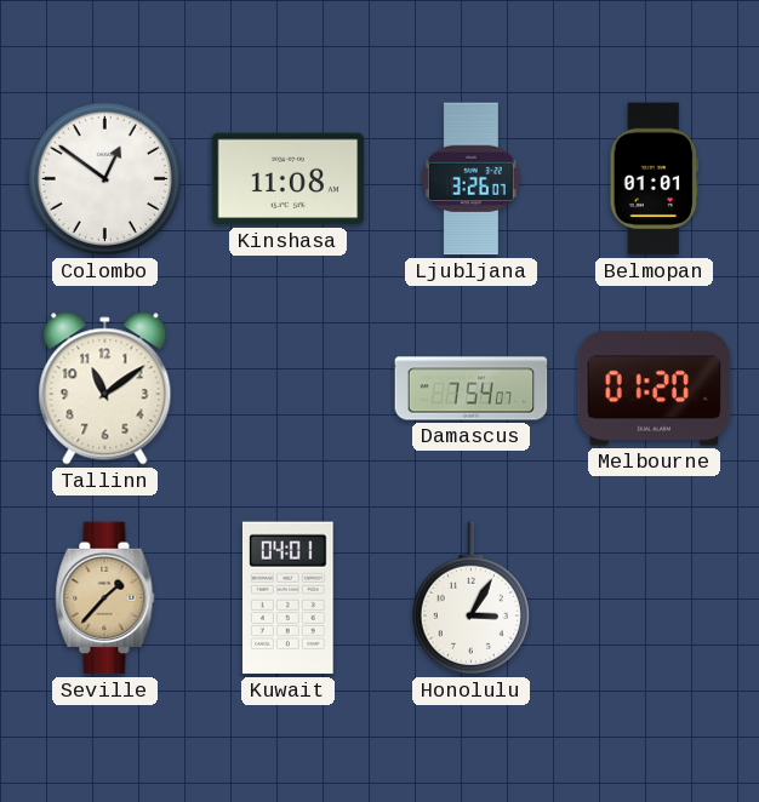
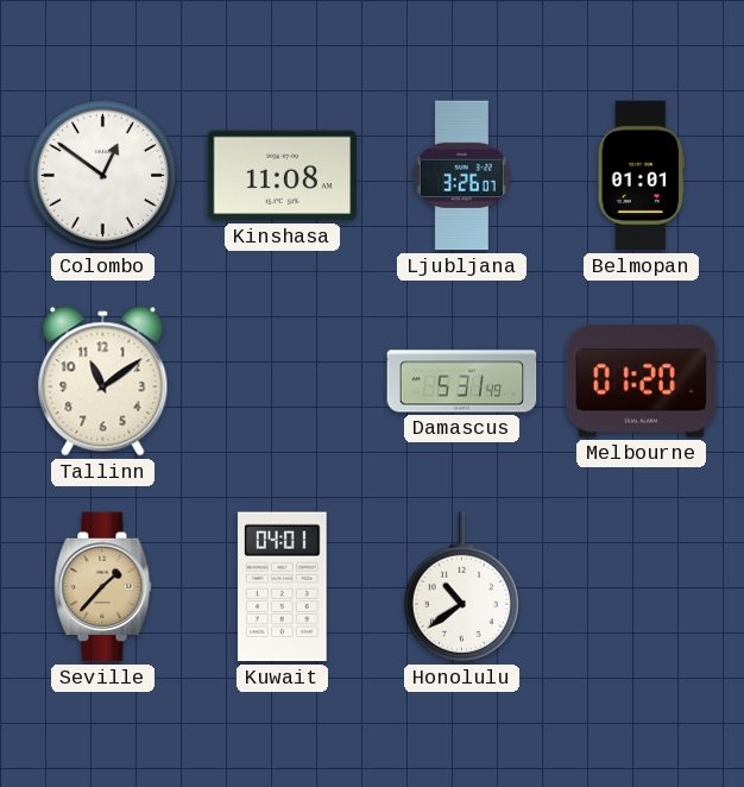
Damascus: 7:54 -> 5:31
Honolulu: 3:05 -> 10:39
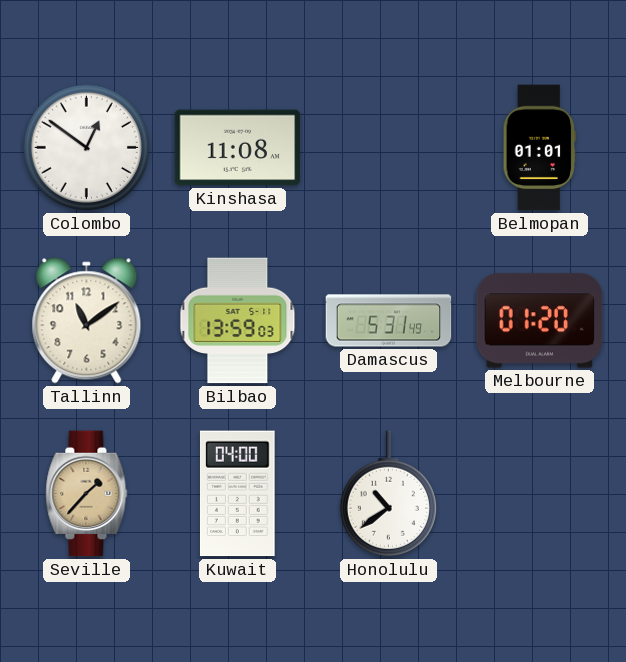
Ljubljana: 3:26 -> none
Bilbao: none -> 13:59
Kuwait: 04:01 -> 04:00
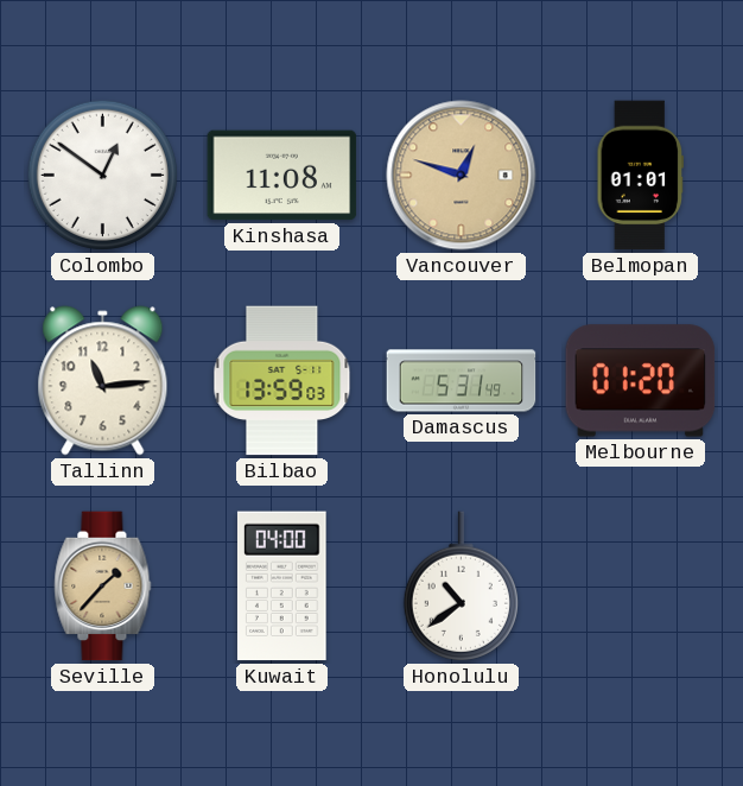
Vancouver: none -> 12:48
Tallinn: 11:09 -> 11:14
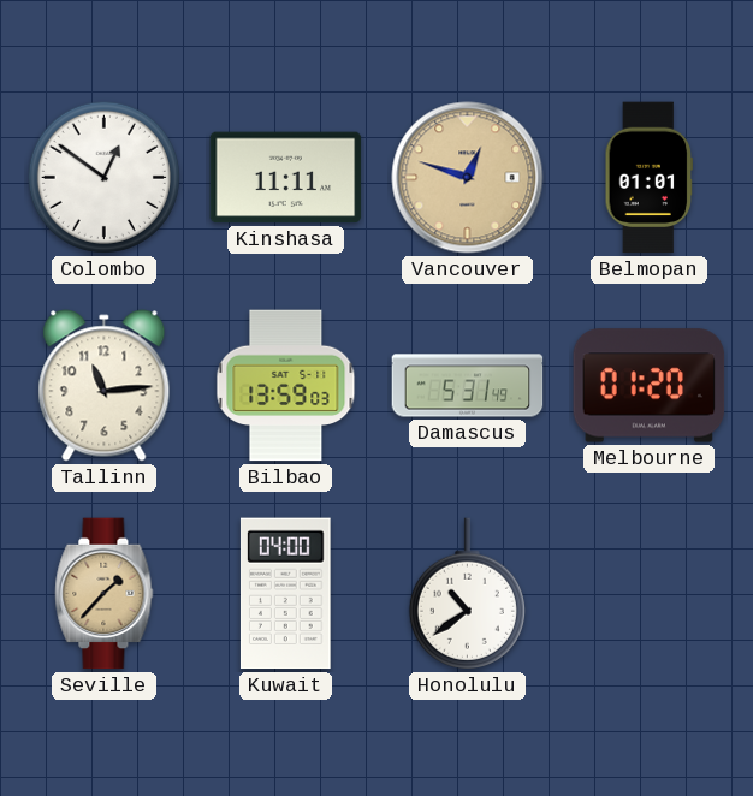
Kinshasa: 11:08 -> 11:11
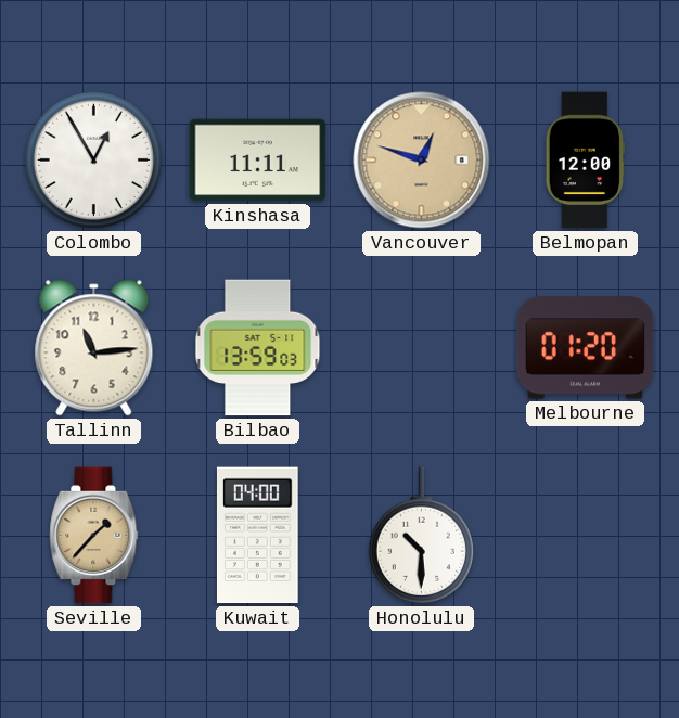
Colombo: 12:51 -> 12:55
Belmopan: 01:01 -> 12:00
Damascus: 5:31 -> none
Honolulu: 10:39 -> 10:30
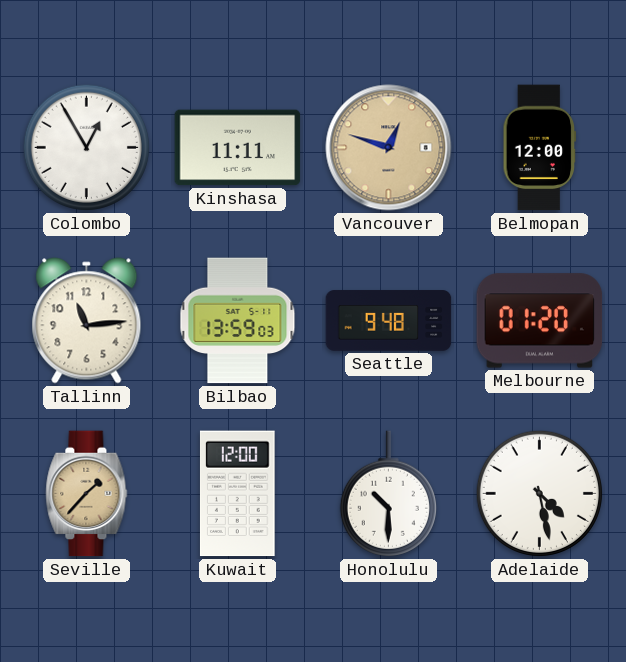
Seattle: none -> 9:48
Kuwait: 04:00 -> 12:00
Adelaide: none -> 4:28
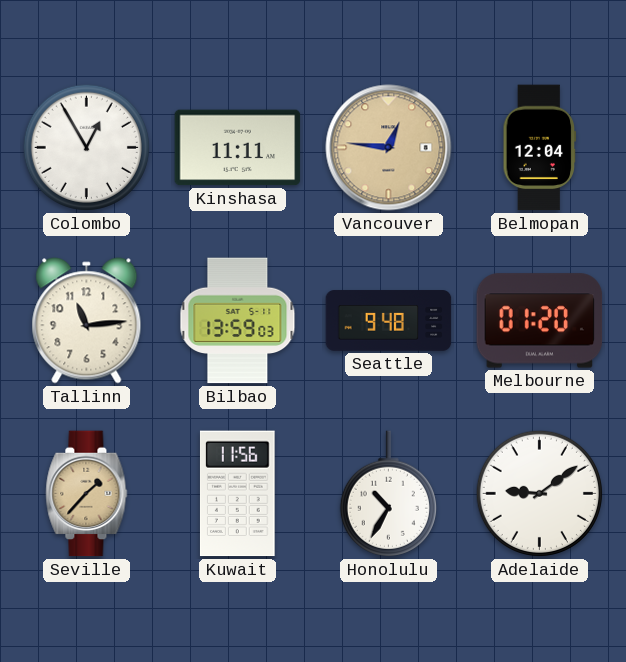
Vancouver: 12:48 -> 12:46
Belmopan: 12:00 -> 12:04
Kuwait: 12:00 -> 11:56
Honolulu: 10:30 -> 10:35
Adelaide: 4:28 -> 9:09
